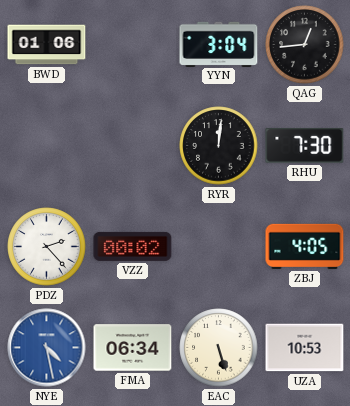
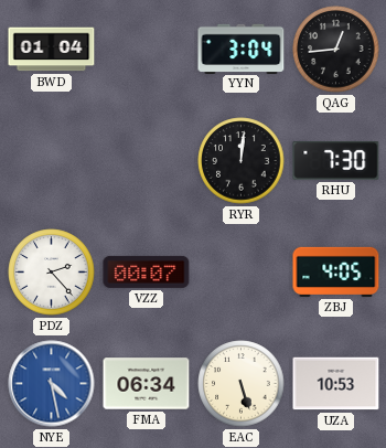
BWD: 01:06 -> 01:04
VZZ: 00:02 -> 00:07
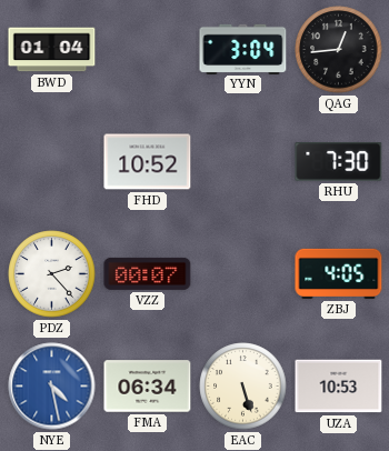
FHD: none -> 10:52
RYR: 12:01 -> none
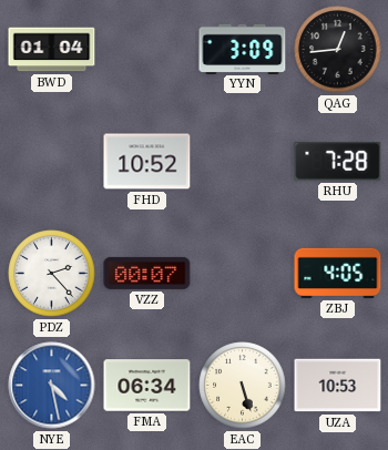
YYN: 3:04 -> 3:09
RHU: 7:30 -> 7:28
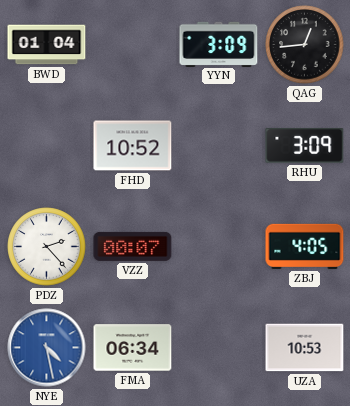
RHU: 7:28 -> 3:09
EAC: 5:27 -> none
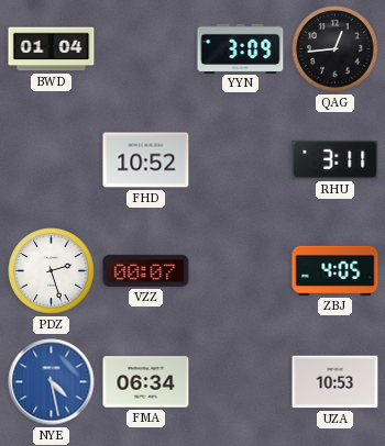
RHU: 3:09 -> 3:11
PDZ: 2:23 -> 2:27
